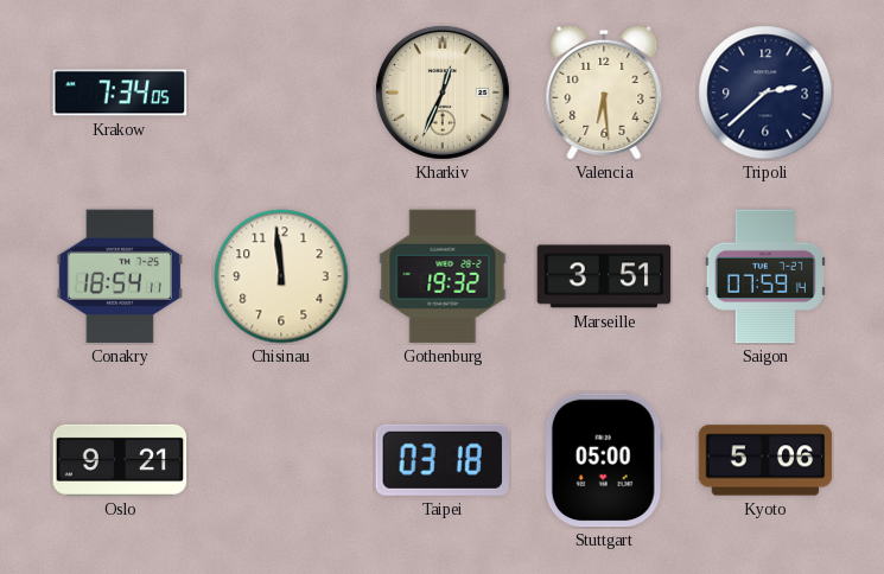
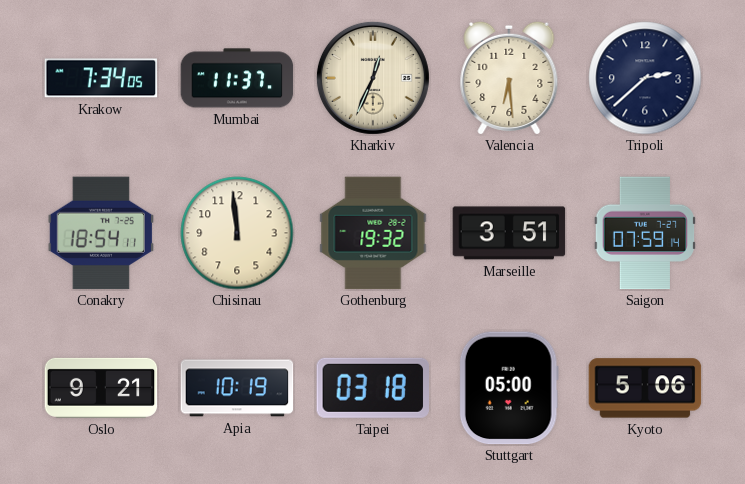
Mumbai: none -> 11:37
Apia: none -> 10:19
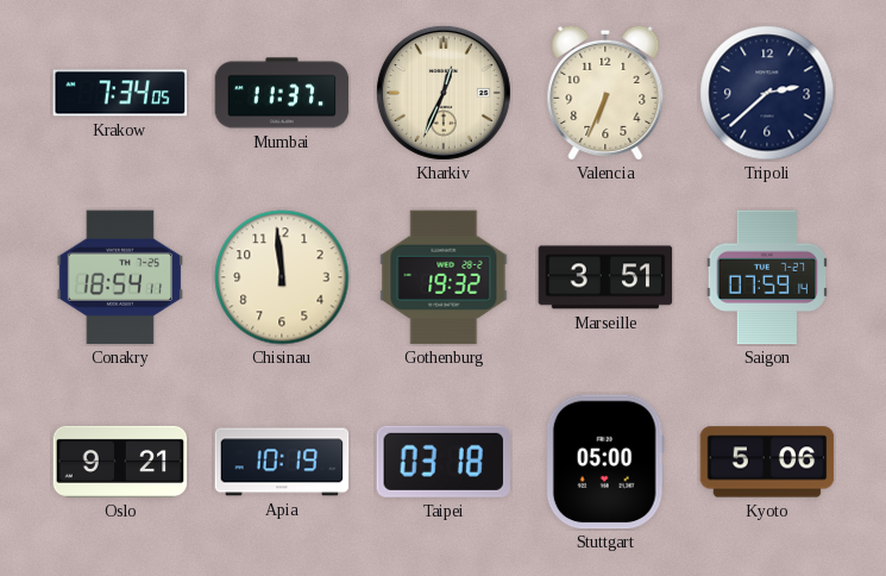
Valencia: 6:29 -> 6:34
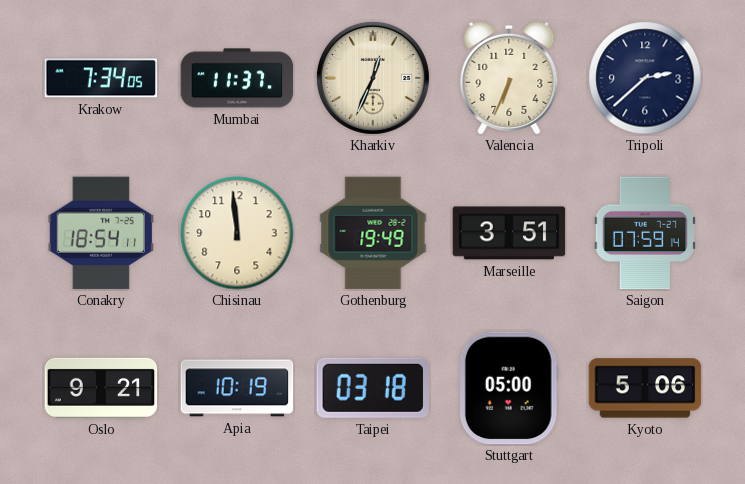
Gothenburg: 19:32 -> 19:49
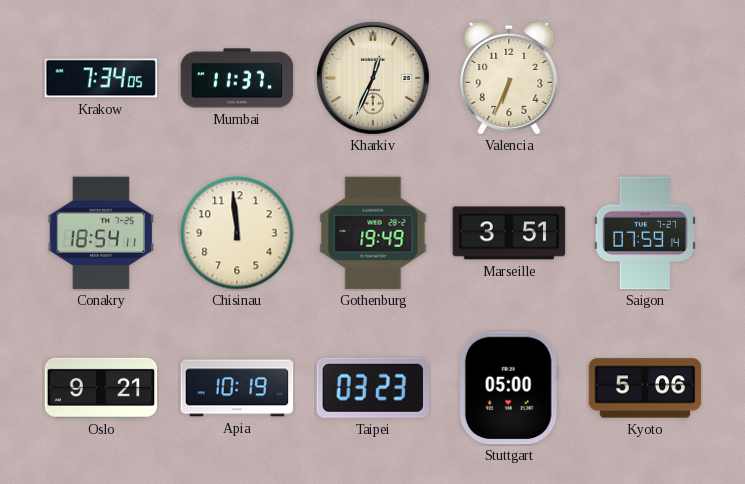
Tripoli: 2:38 -> none
Taipei: 03:18 -> 03:23
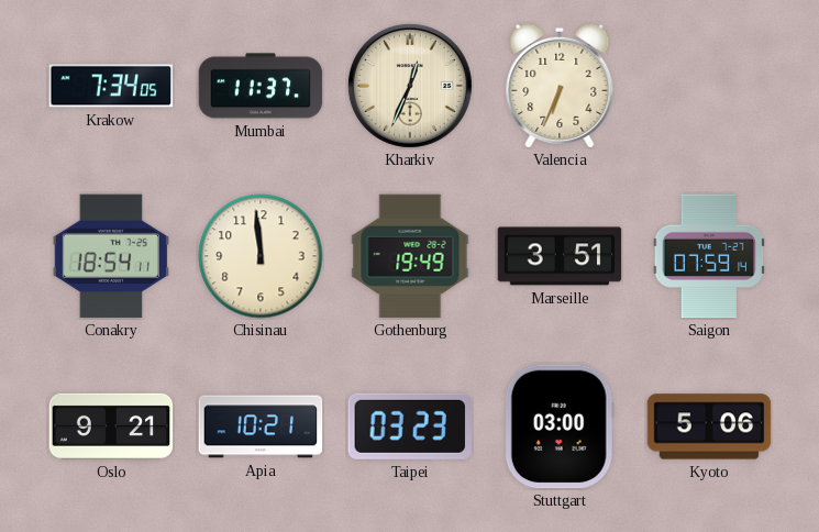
Apia: 10:19 -> 10:21
Stuttgart: 05:00 -> 03:00
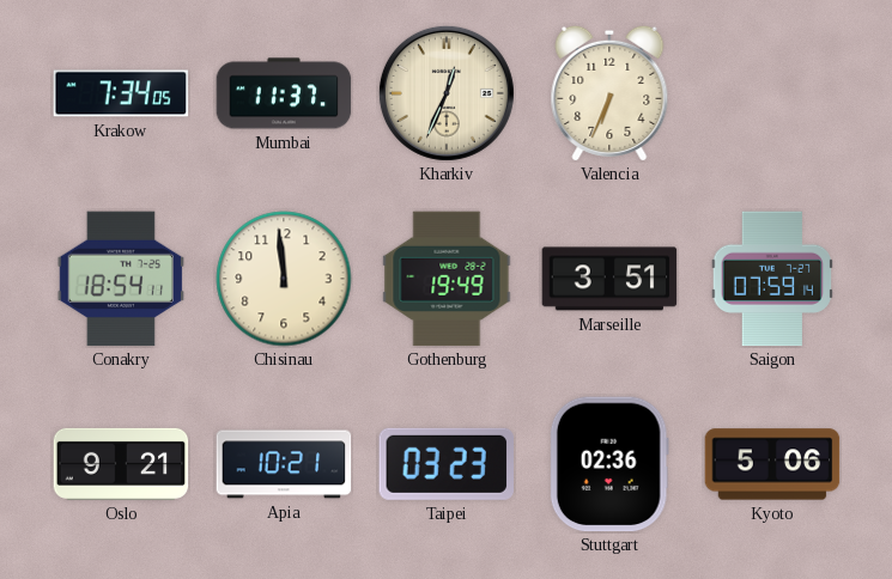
Stuttgart: 03:00 -> 02:36
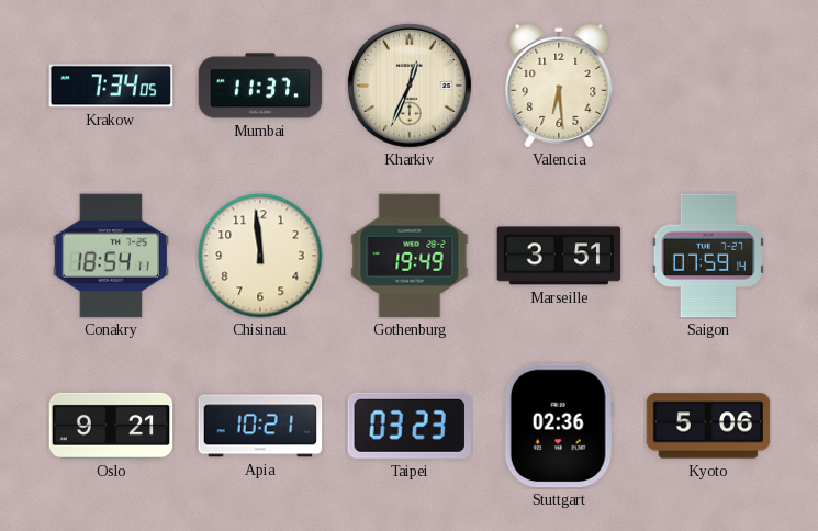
Valencia: 6:34 -> 6:29
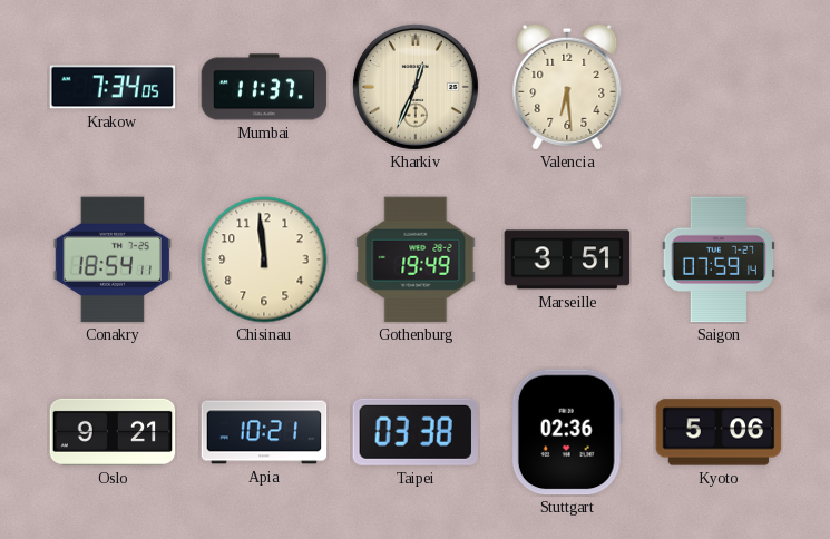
Taipei: 03:23 -> 03:38
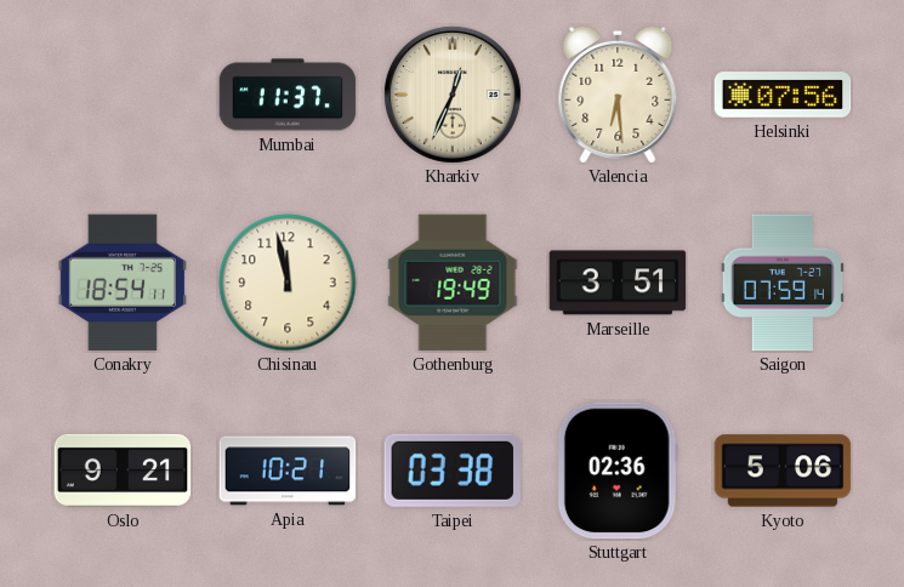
Krakow: 7:34 -> none
Helsinki: none -> 07:56
Chisinau: 11:59 -> 11:58
